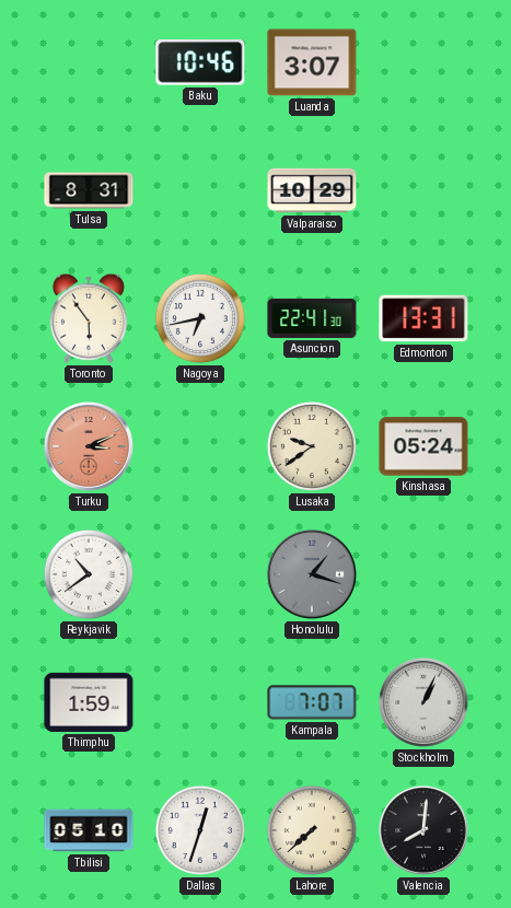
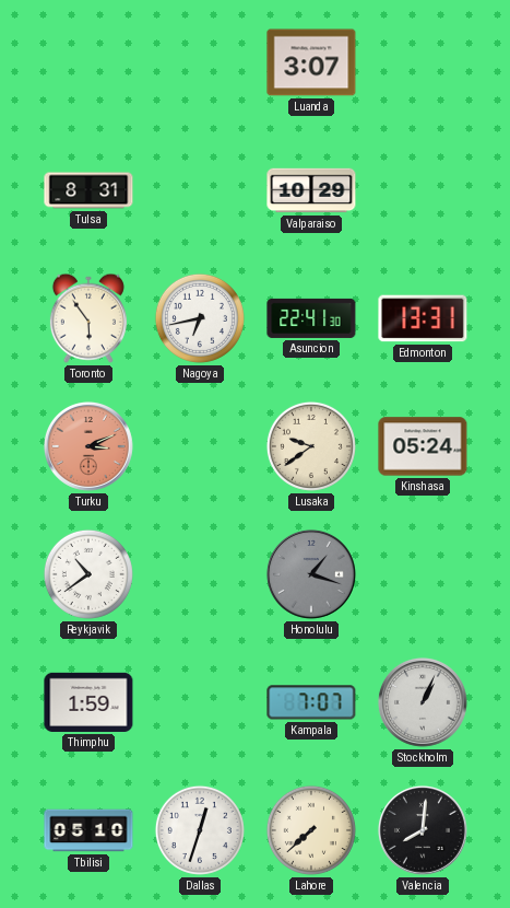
Baku: 10:46 -> none
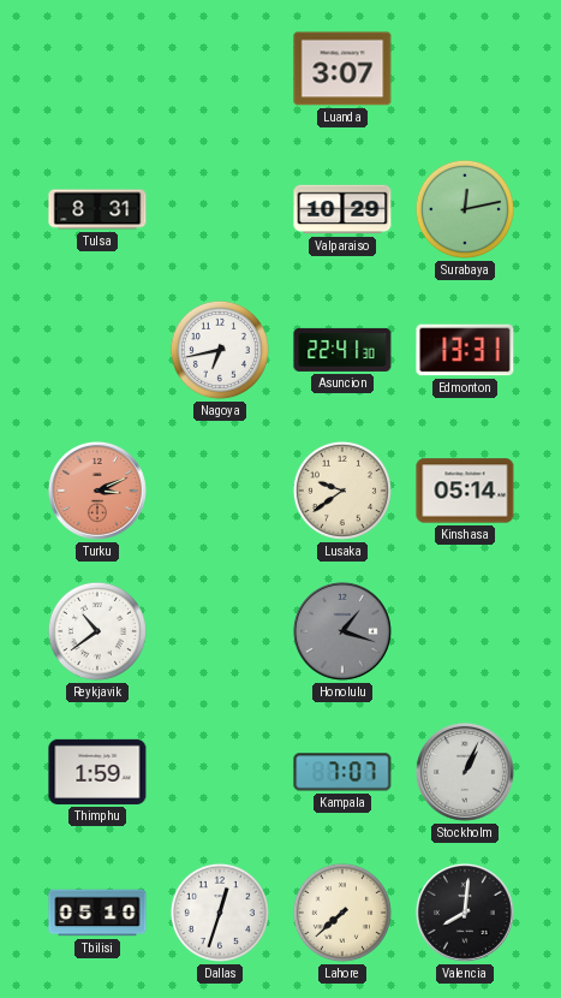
Surabaya: none -> 12:13
Toronto: 5:54 -> none
Kinshasa: 05:24 -> 05:14
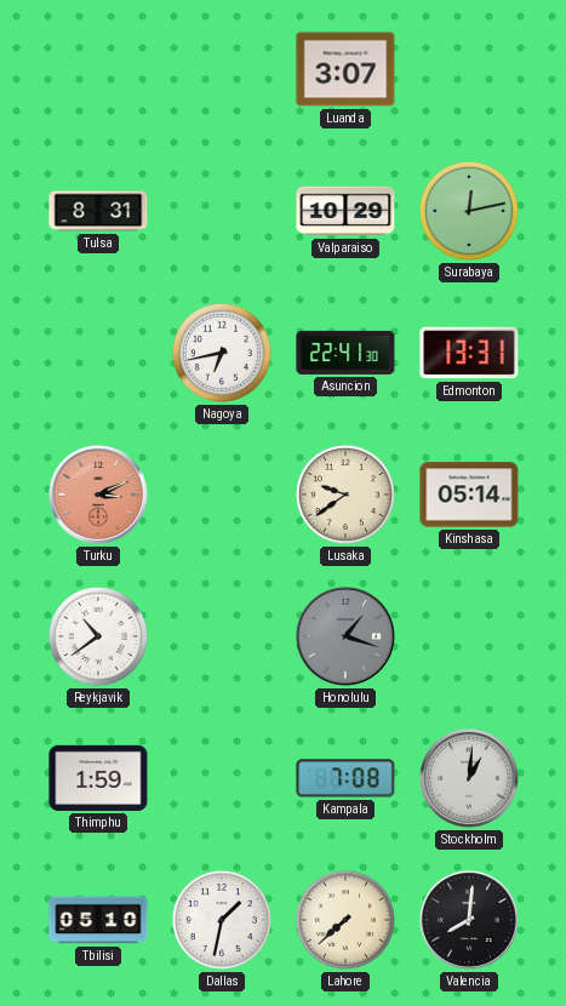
Kampala: 7:07 -> 7:08
Stockholm: 1:04 -> 1:01
Dallas: 12:33 -> 1:32
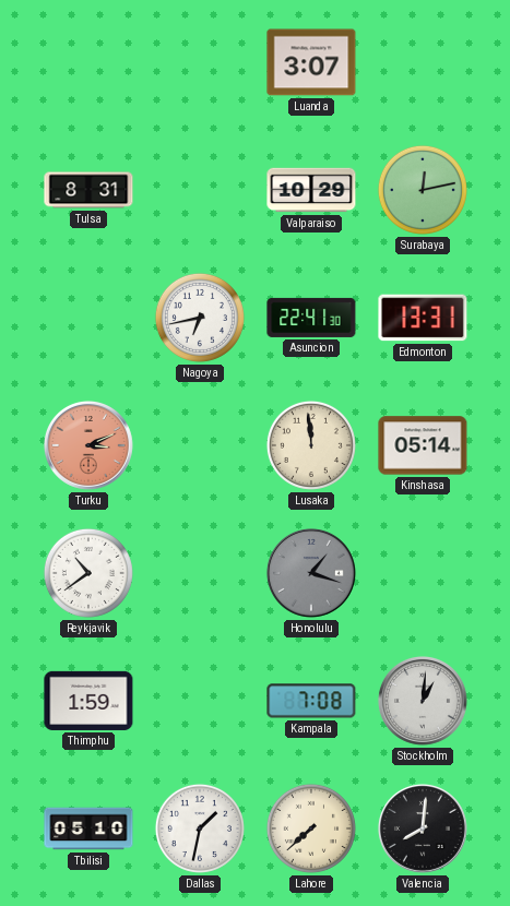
Lusaka: 9:39 -> 11:59
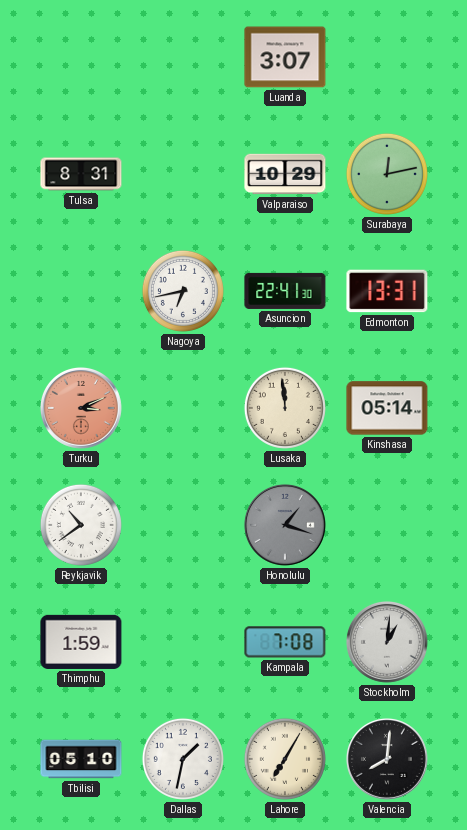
Lahore: 7:38 -> 7:05
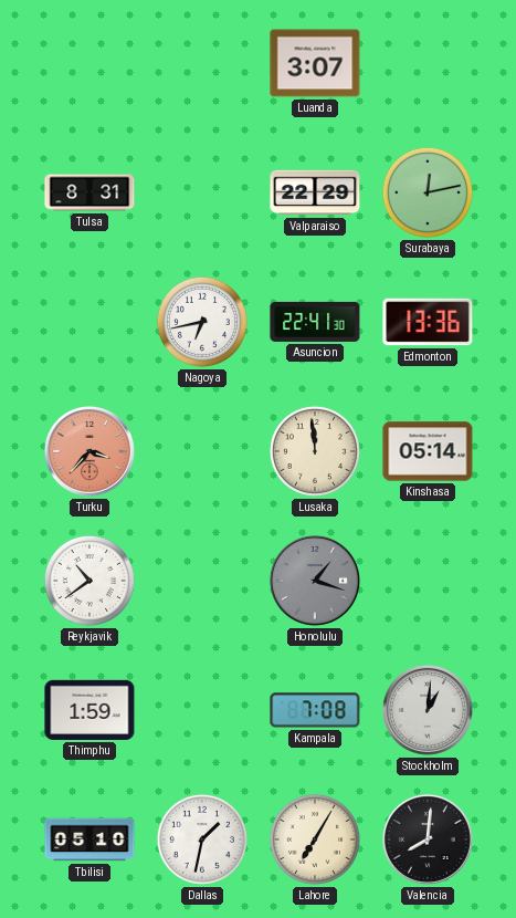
Valparaiso: 10:29 -> 22:29
Edmonton: 13:31 -> 13:36
Turku: 3:11 -> 3:37
